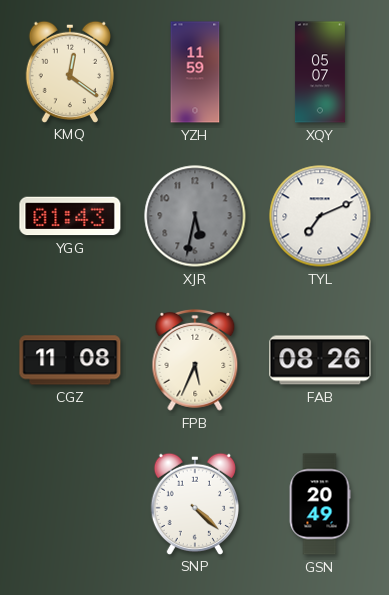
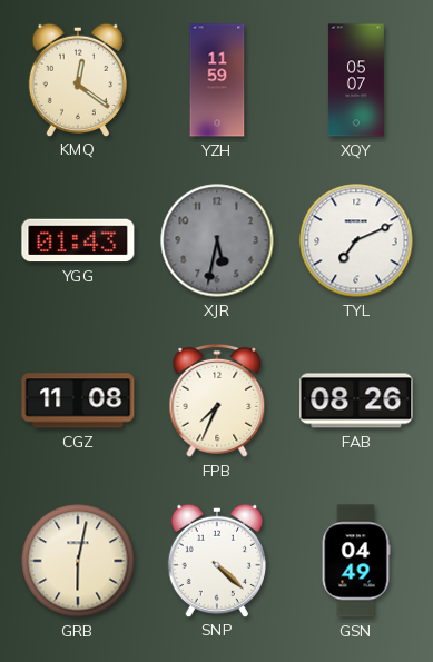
FPB: 5:34 -> 7:34
GRB: none -> 6:02
GSN: 20:49 -> 04:49
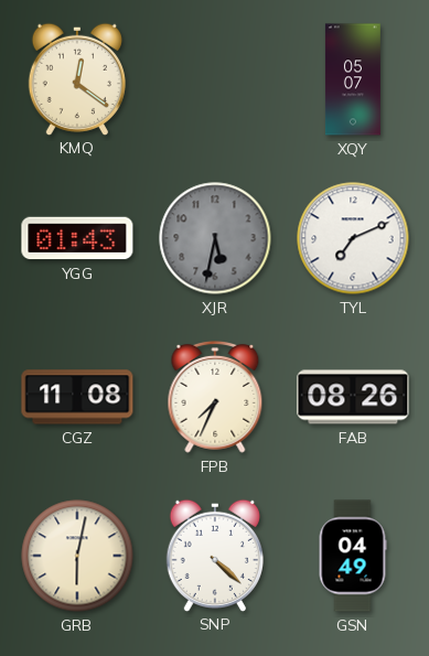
YZH: 11:59 -> none
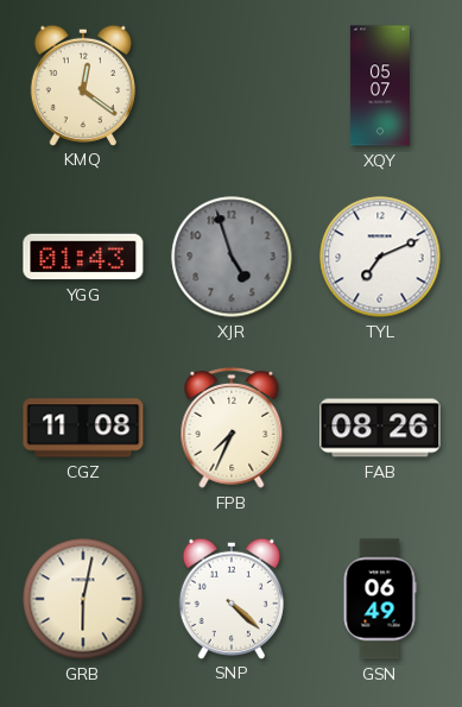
XJR: 5:32 -> 4:57
GSN: 04:49 -> 06:49
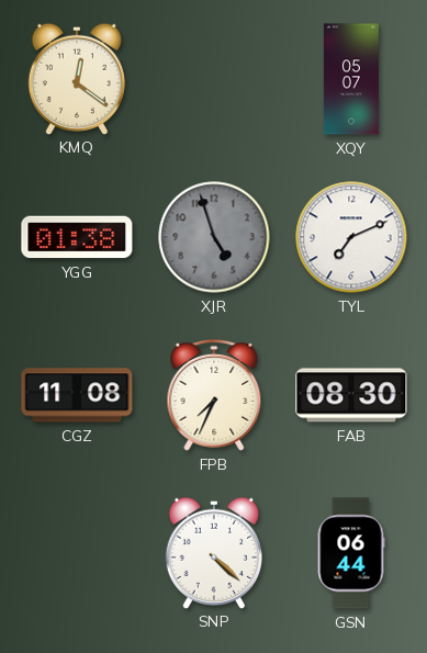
YGG: 01:43 -> 01:38
FAB: 08:26 -> 08:30
GRB: 6:02 -> none
GSN: 06:49 -> 06:44
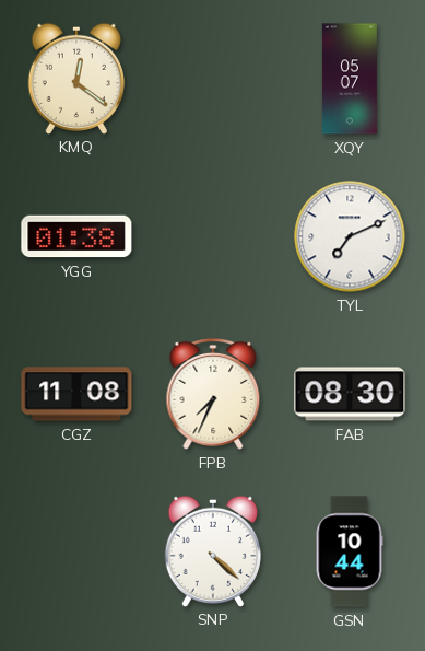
XJR: 4:57 -> none
GSN: 06:44 -> 10:44
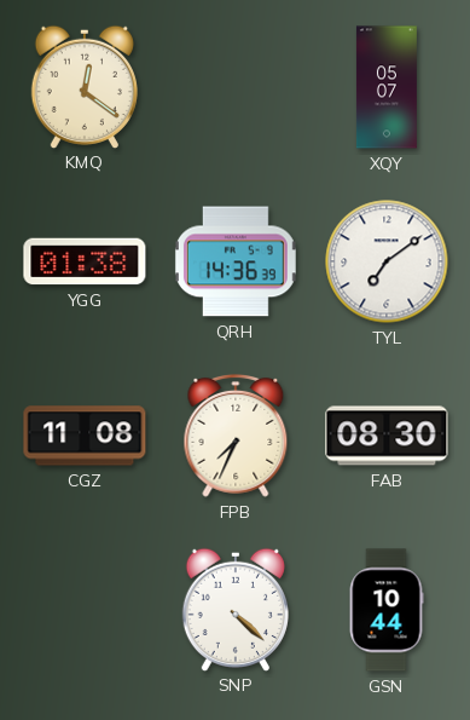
QRH: none -> 14:36
TYL: 7:11 -> 7:09
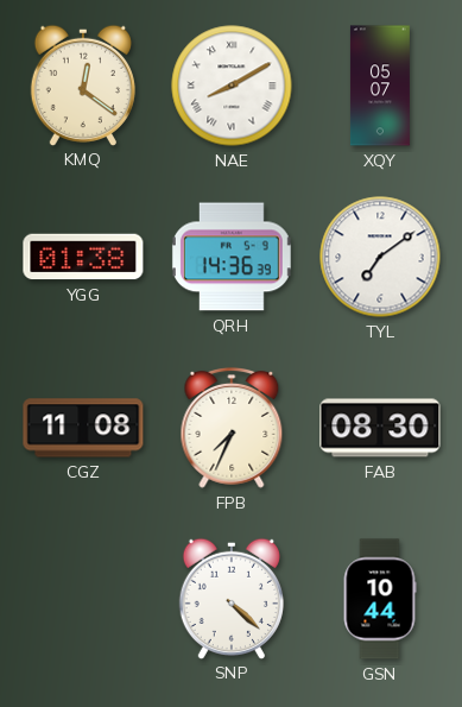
NAE: none -> 8:10
